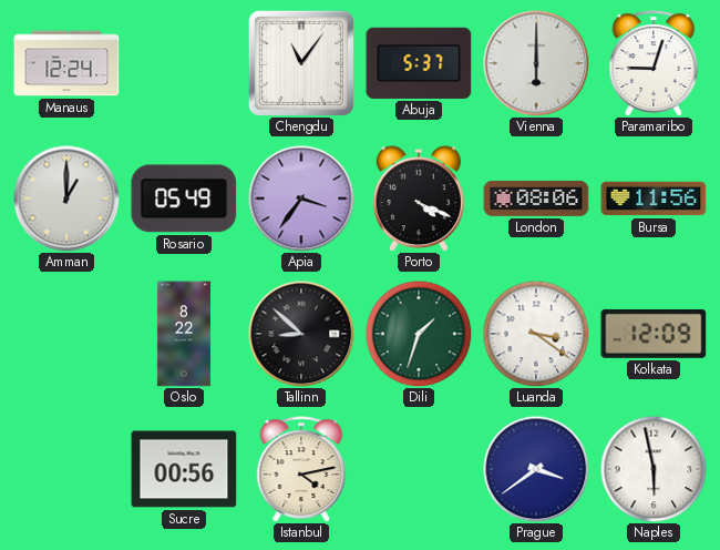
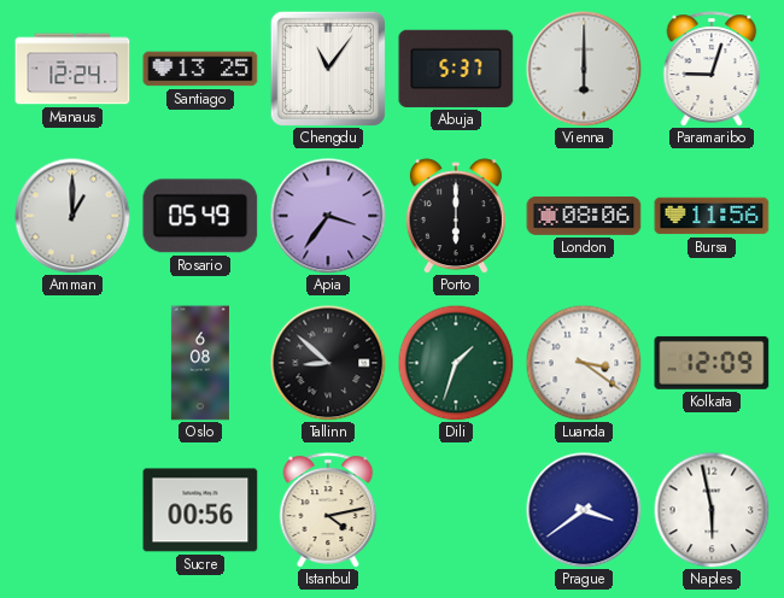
Santiago: none -> 13:25
Porto: 4:19 -> 6:00
Oslo: 8:22 -> 6:08
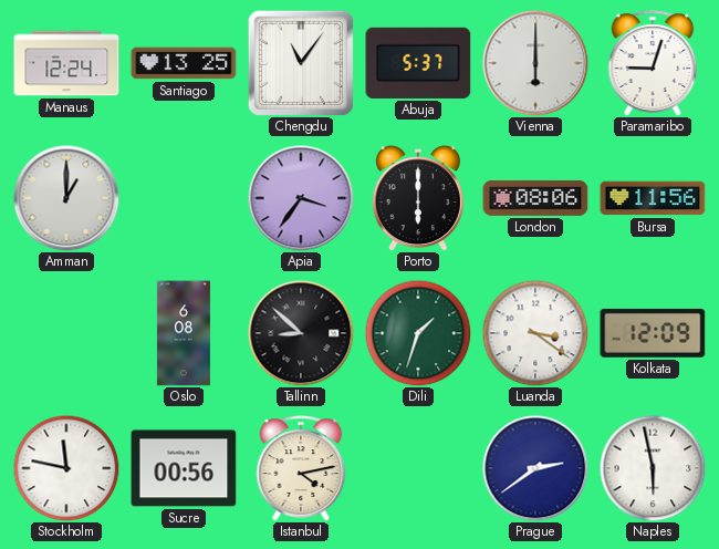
Rosario: 05:49 -> none
Stockholm: none -> 11:47
Prague: 3:39 -> 2:39
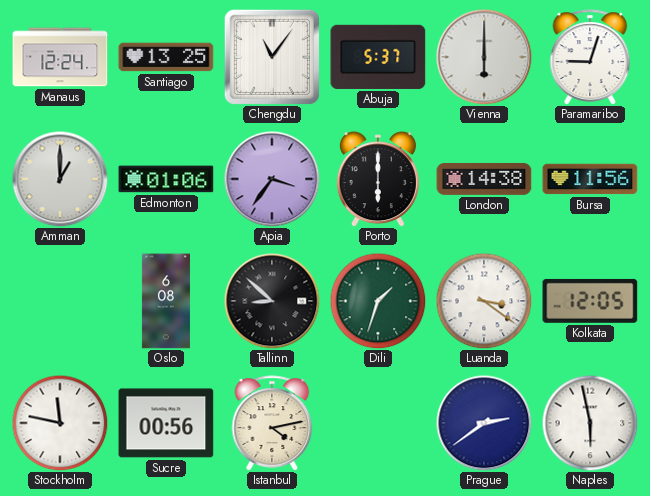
Edmonton: none -> 01:06
London: 08:06 -> 14:38
Kolkata: 12:09 -> 12:05
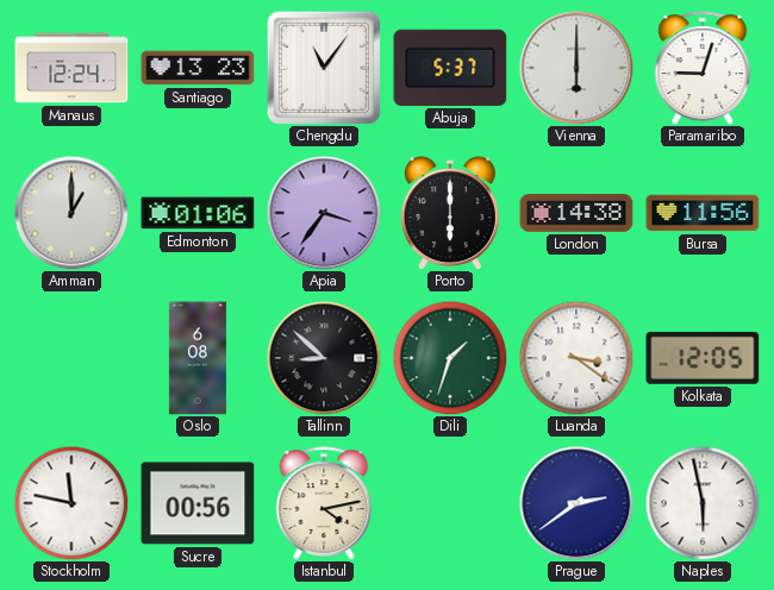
Santiago: 13:25 -> 13:23
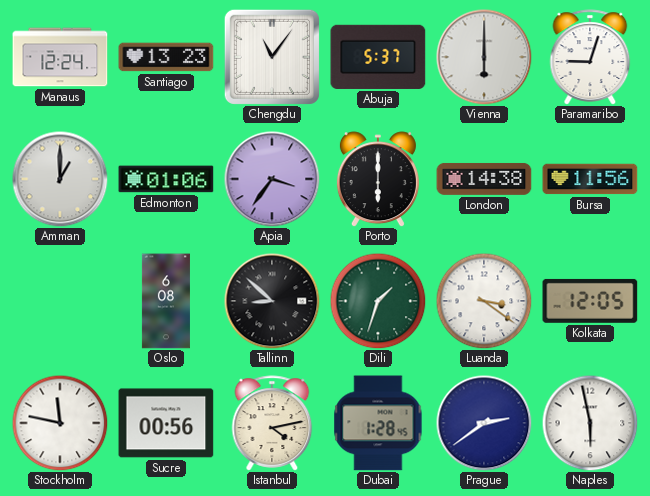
Dubai: none -> 1:28
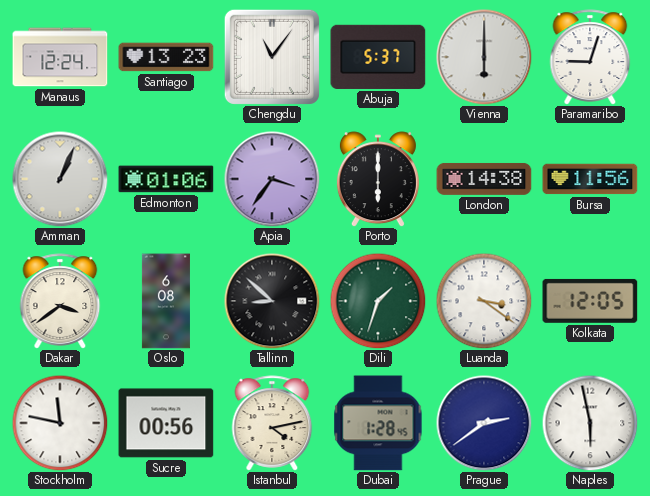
Amman: 1:00 -> 1:04
Dakar: none -> 3:39
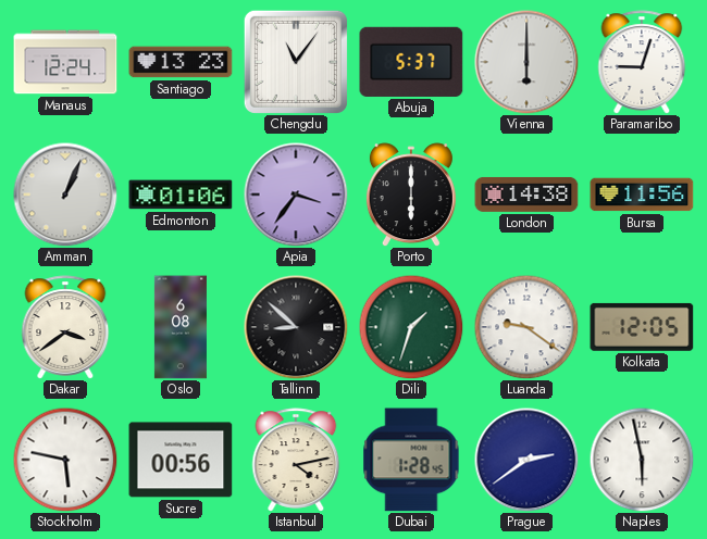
Luanda: 3:21 -> 9:21
Stockholm: 11:47 -> 5:47
